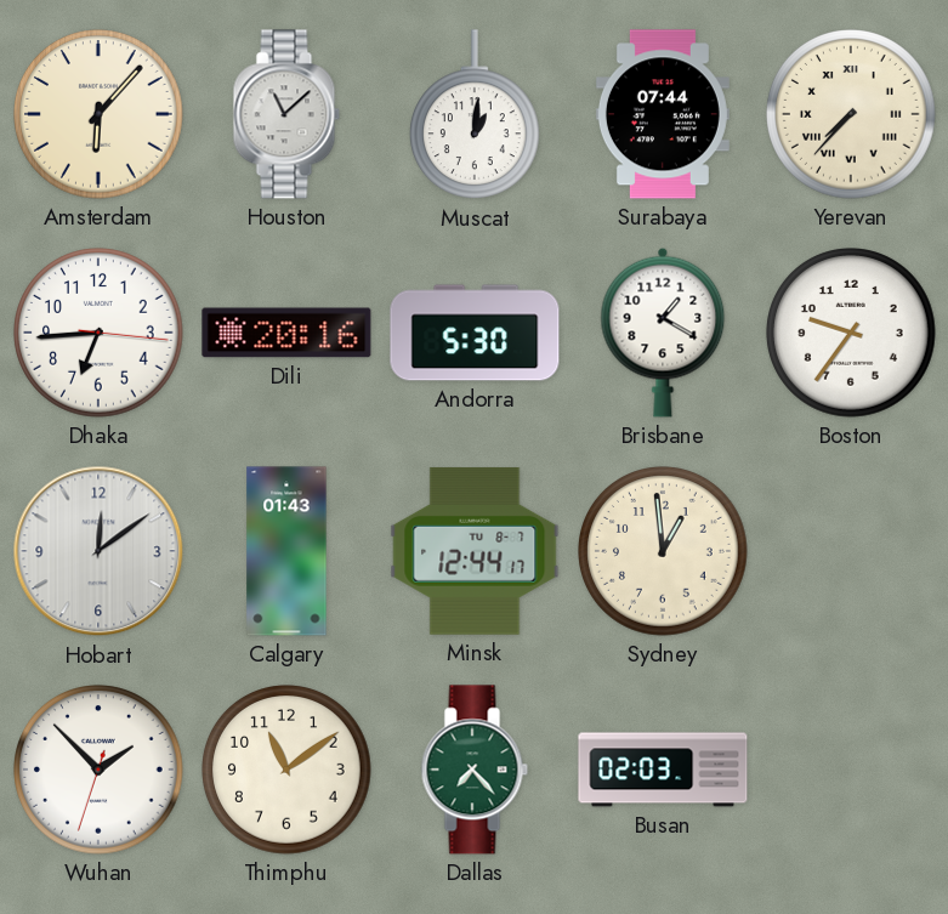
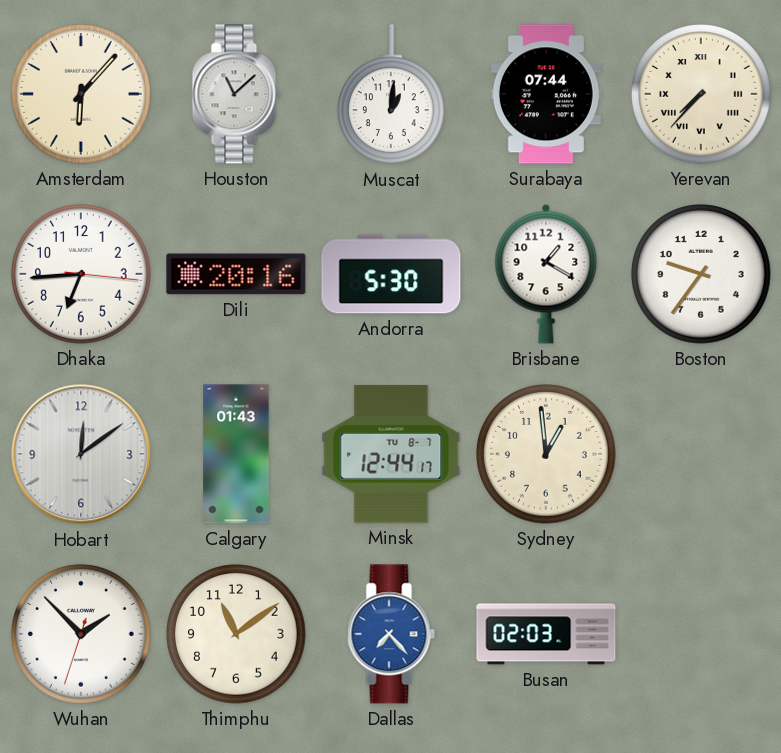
Dallas dial: green -> blue
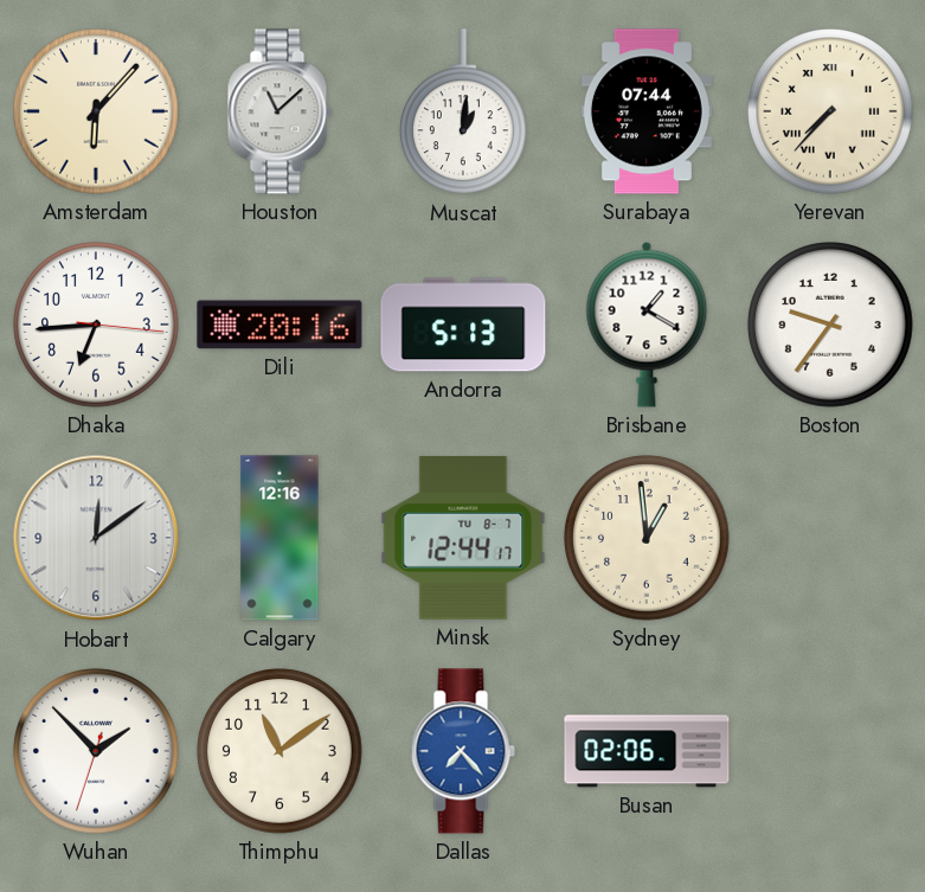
Andorra: 5:30 -> 5:13
Calgary: 01:43 -> 12:16
Busan: 02:03 -> 02:06
